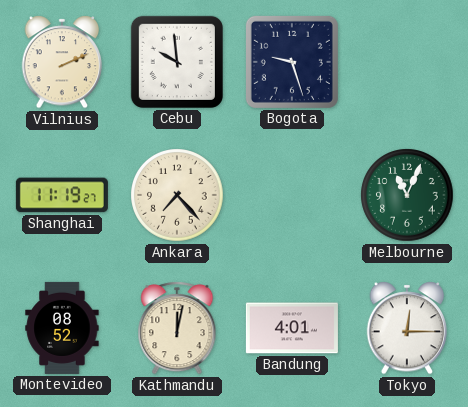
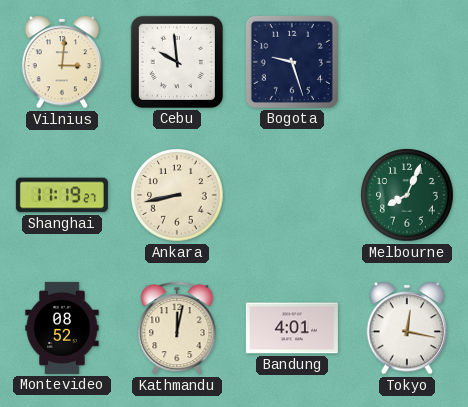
Vilnius: 2:11 -> 3:01
Ankara: 7:23 -> 8:43
Melbourne: 11:04 -> 8:04
Tokyo: 12:15 -> 12:17
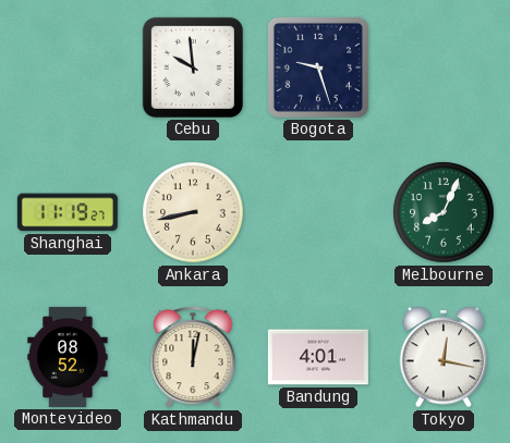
Vilnius: 3:01 -> none
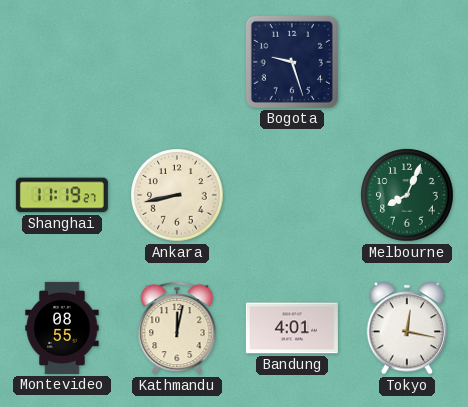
Cebu: 9:59 -> none
Montevideo: 08:52 -> 08:55
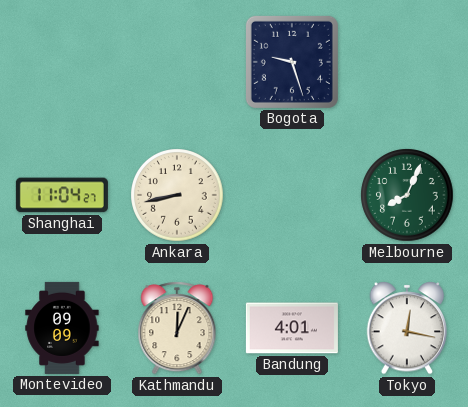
Shanghai: 11:19 -> 11:04
Montevideo: 08:55 -> 09:09
Kathmandu: 12:02 -> 12:04
